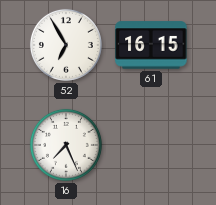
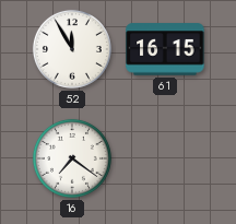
52: 6:55 -> 11:55
16: 7:26 -> 7:21
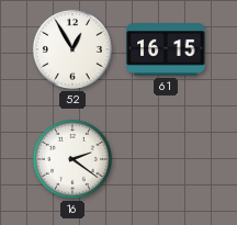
52: 11:55 -> 12:55
16: 7:21 -> 2:21
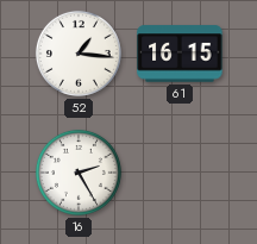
52: 12:55 -> 1:16
16: 2:21 -> 2:25
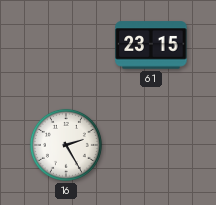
52: 1:16 -> none
61: 16:15 -> 23:15
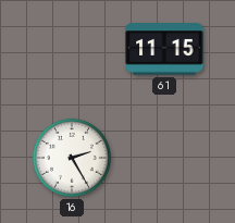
61: 23:15 -> 11:15
